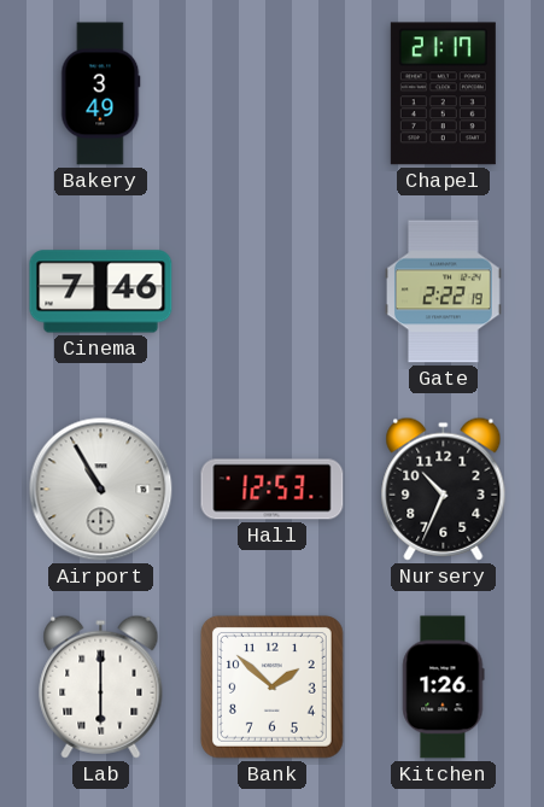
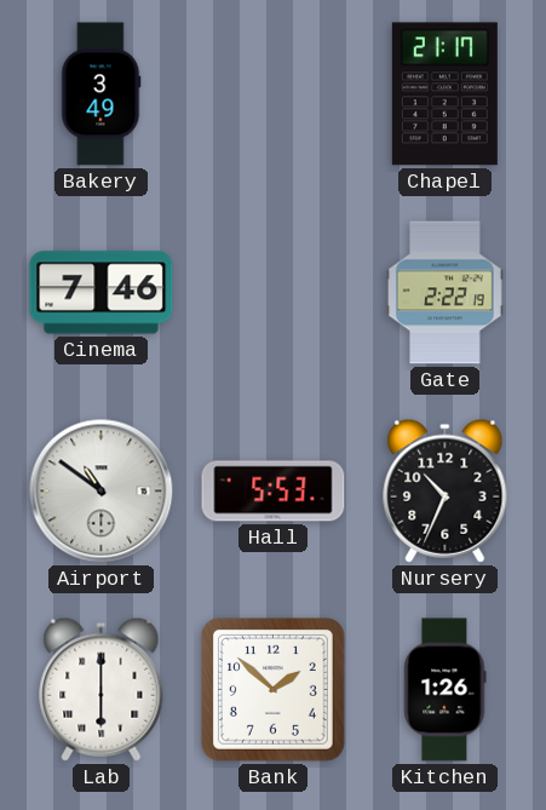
Airport: 10:55 -> 10:51
Hall: 12:53 -> 5:53
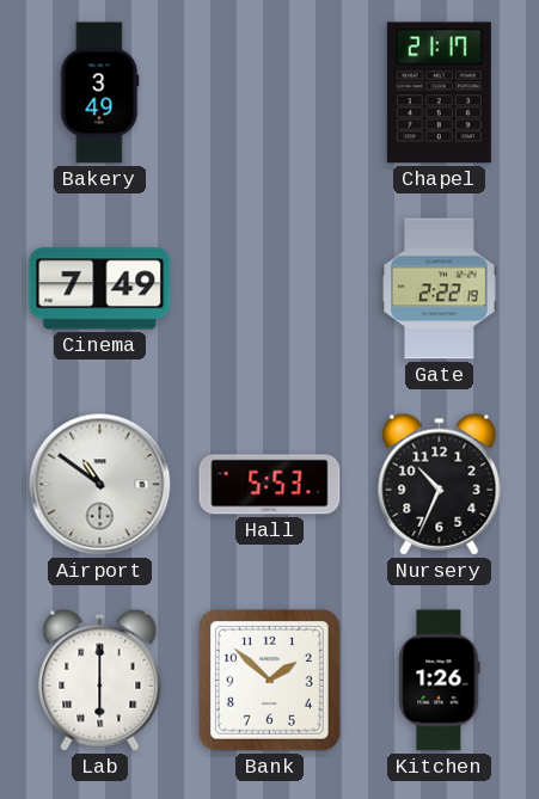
Cinema: 7:46 -> 7:49
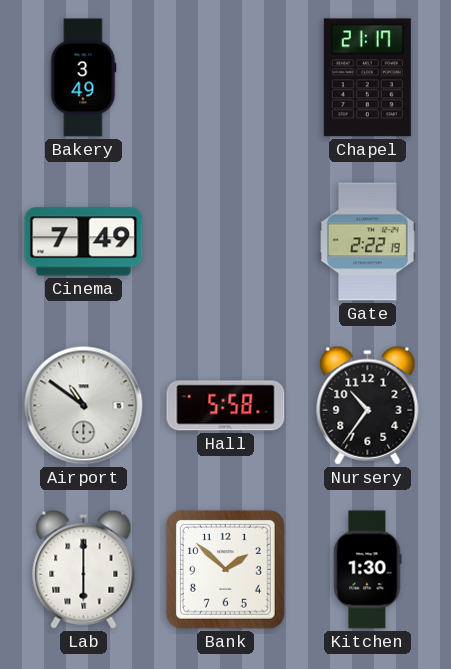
Hall: 5:53 -> 5:58
Nursery: 10:34 -> 10:36
Kitchen: 1:26 -> 1:30
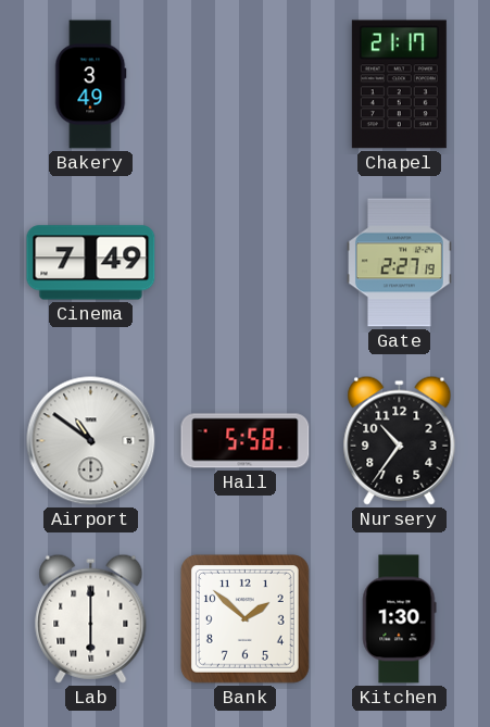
Gate: 2:22 -> 2:27
